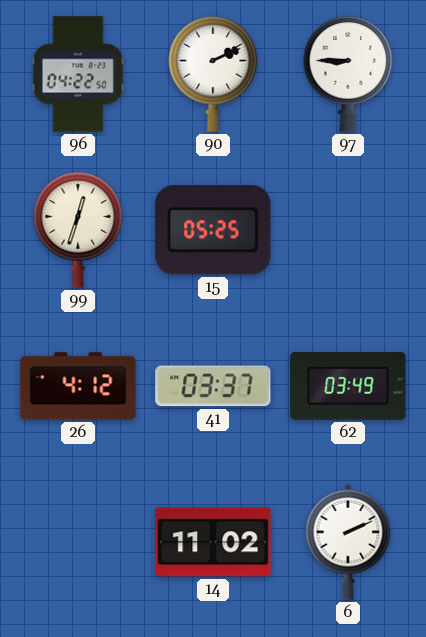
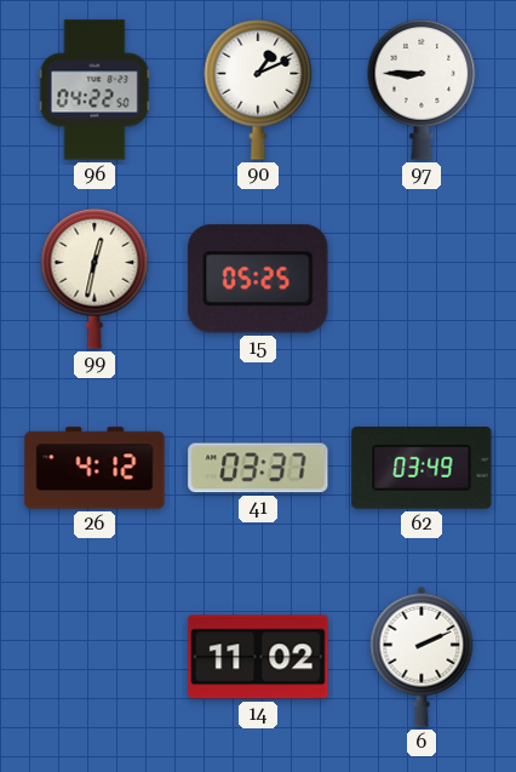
90: 2:11 -> 1:11
99: 12:33 -> 12:32
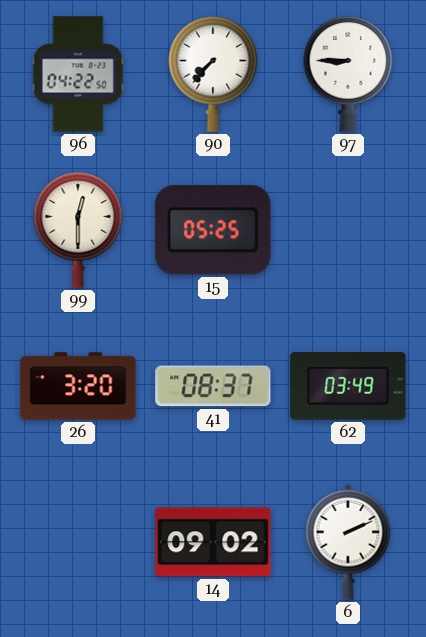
90: 1:11 -> 7:37
99: 12:32 -> 12:30
26: 4:12 -> 3:20
41: 03:37 -> 08:37
14: 11:02 -> 09:02
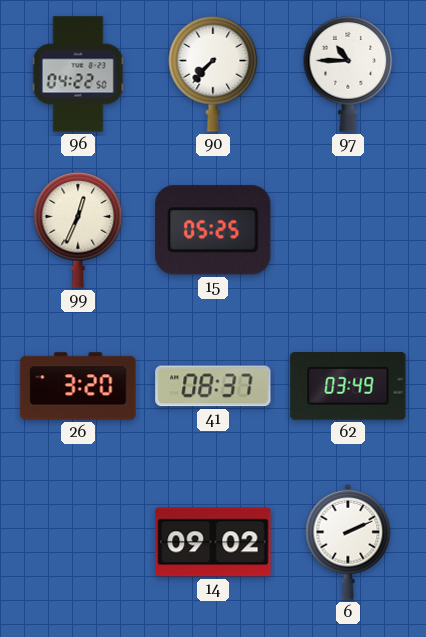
97: 8:45 -> 10:45
99: 12:30 -> 12:34
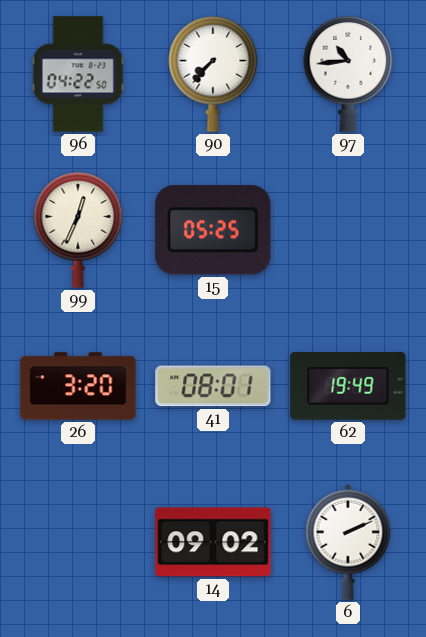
97: 10:45 -> 10:44
41: 08:37 -> 08:01
62: 03:49 -> 19:49
